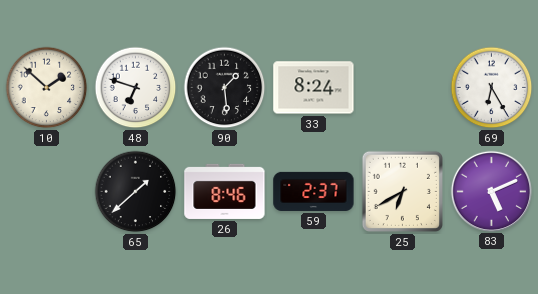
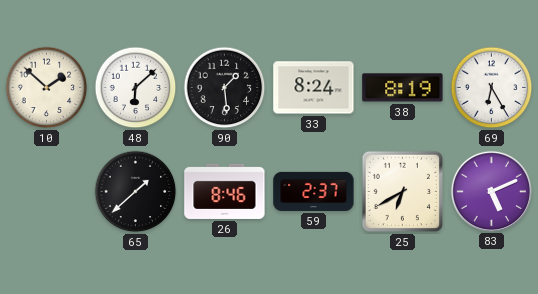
48: 6:48 -> 6:08
38: none -> 8:19
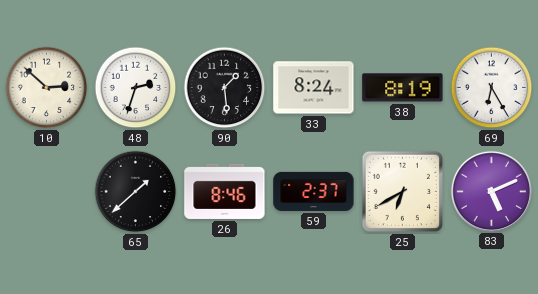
10: 1:52 -> 2:52
48: 6:08 -> 2:33
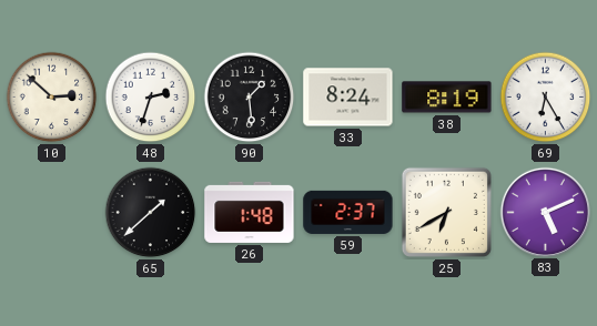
26: 8:46 -> 1:48
